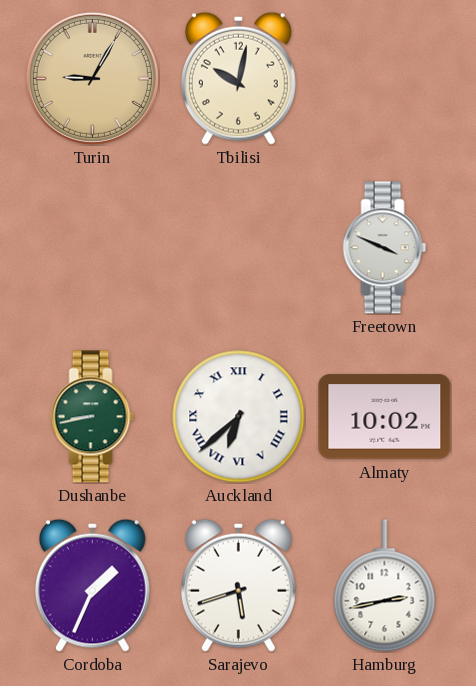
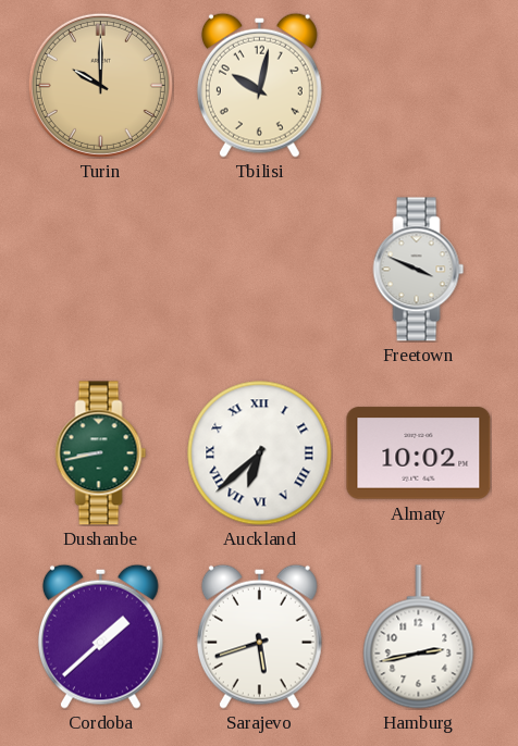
Turin: 9:05 -> 10:00
Cordoba: 1:34 -> 1:38
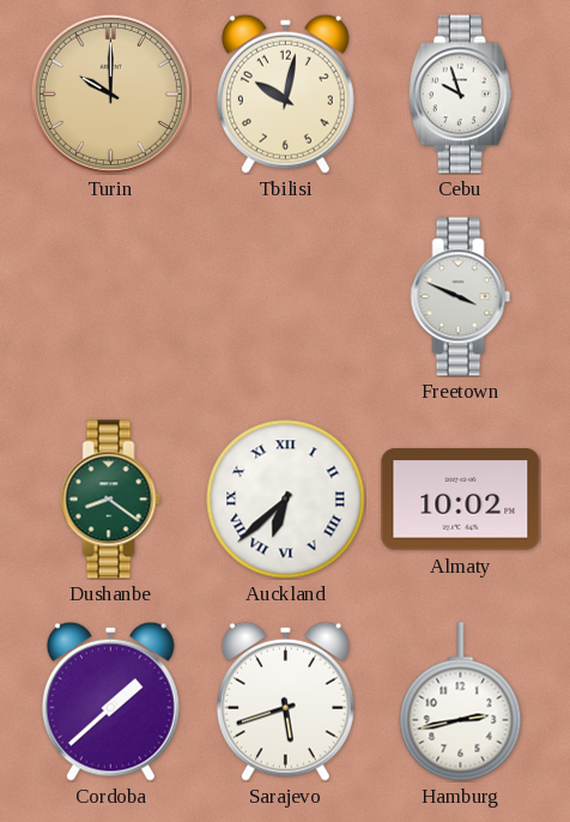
Cebu: none -> 9:57
Dushanbe: 8:43 -> 8:21
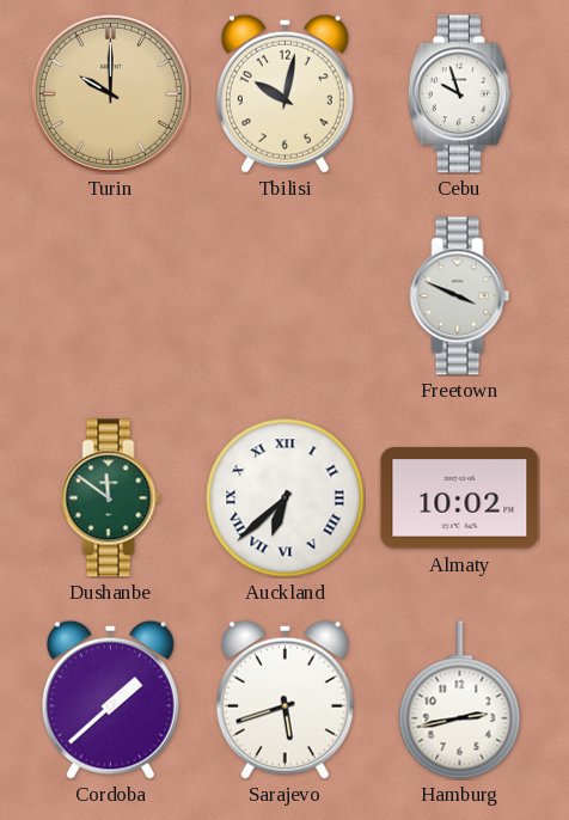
Dushanbe: 8:21 -> 11:51
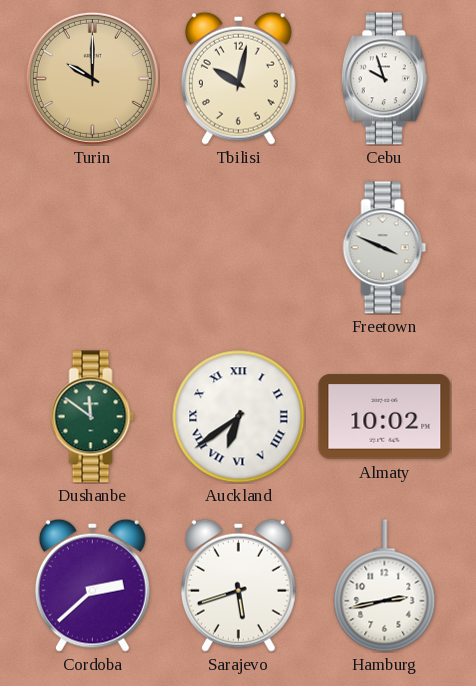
Auckland: 6:38 -> 6:39
Cordoba: 1:38 -> 2:38
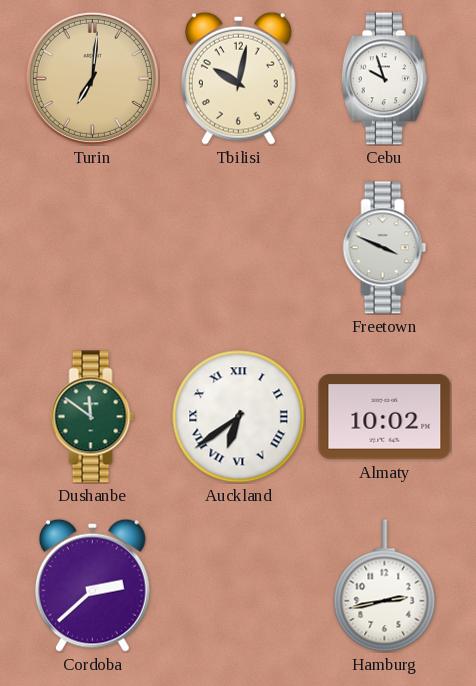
Turin: 10:00 -> 7:01
Sarajevo: 5:42 -> none
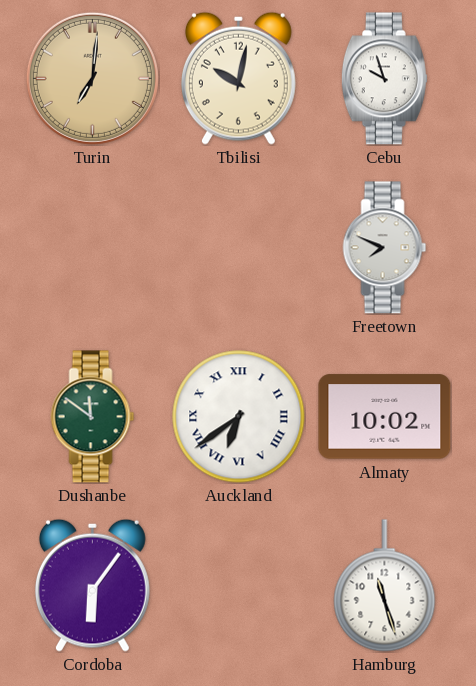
Freetown: 3:49 -> 7:49
Cordoba: 2:38 -> 6:06
Hamburg: 2:43 -> 11:27
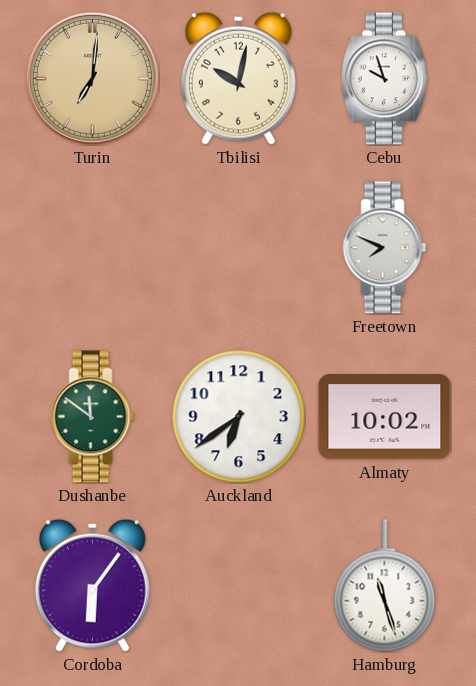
Auckland numerals: Roman -> Arabic
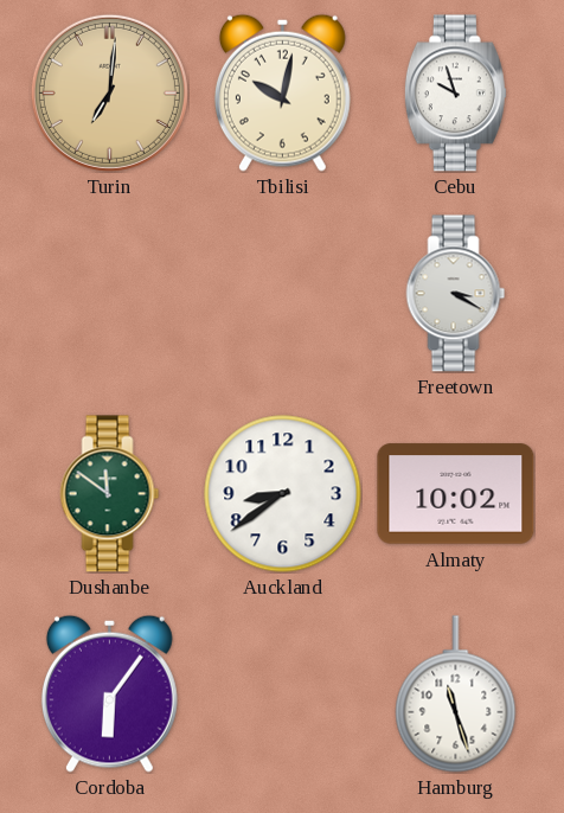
Freetown: 7:49 -> 3:20
Auckland: 6:39 -> 8:39
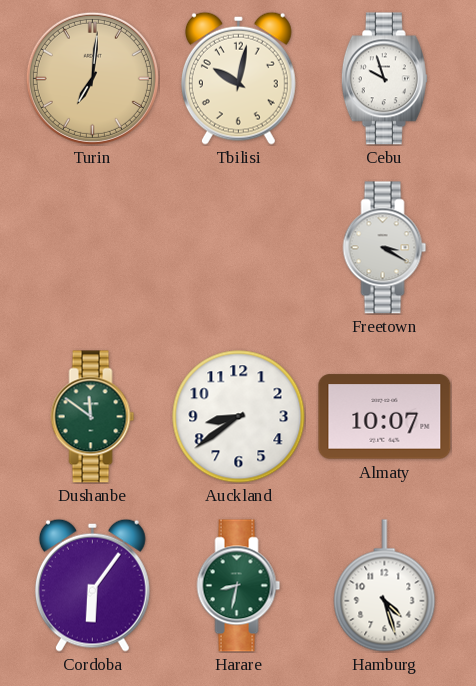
Almaty: 10:02 -> 10:07
Harare: none -> 8:32
Hamburg: 11:27 -> 4:27
